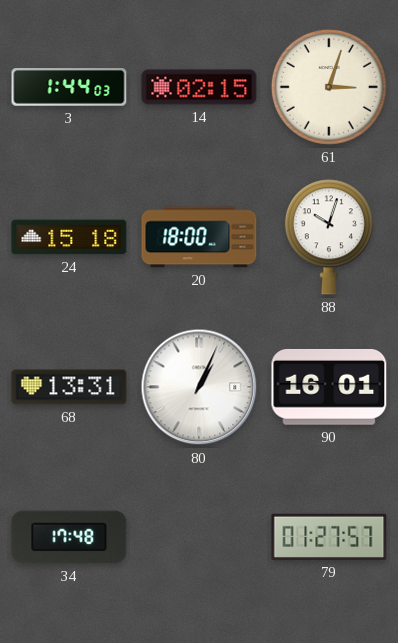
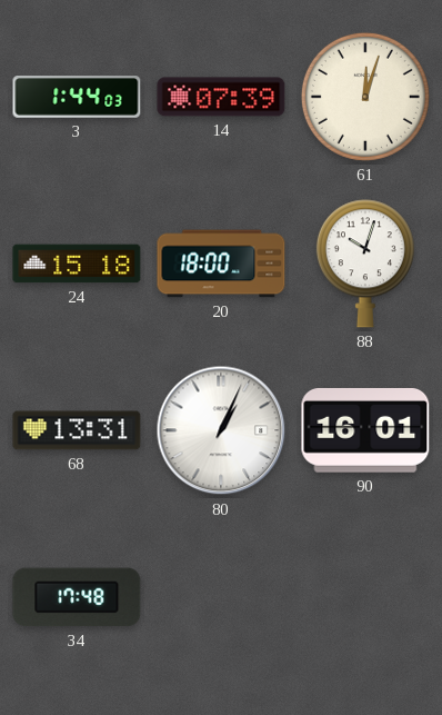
14: 02:15 -> 07:39
61: 3:03 -> 12:03
79: 01:27 -> none
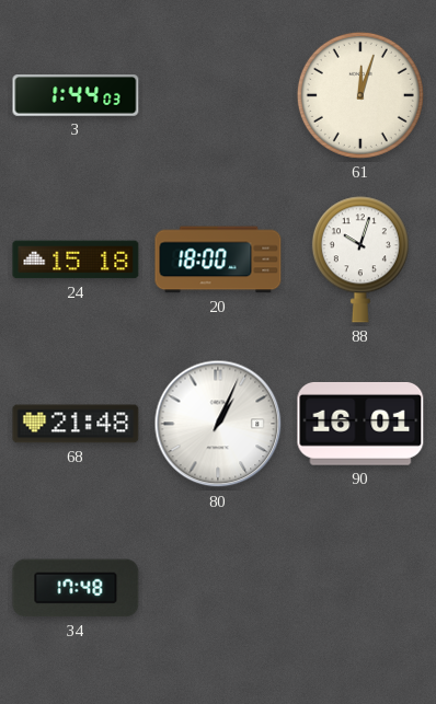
14: 07:39 -> none
68: 13:31 -> 21:48
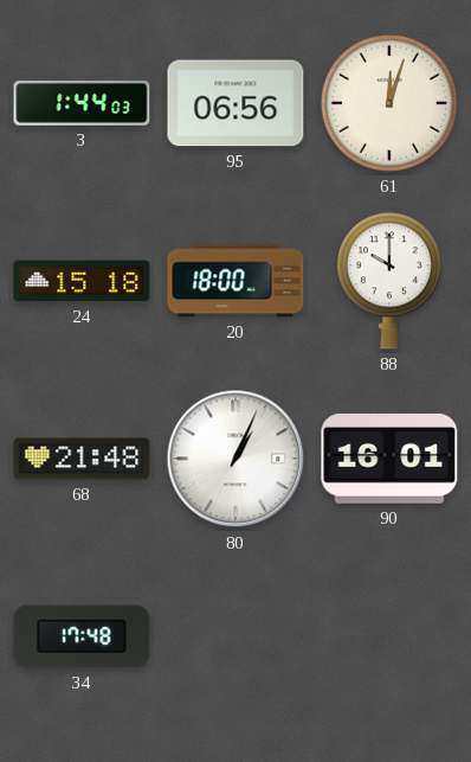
95: none -> 06:56
88: 10:03 -> 10:00
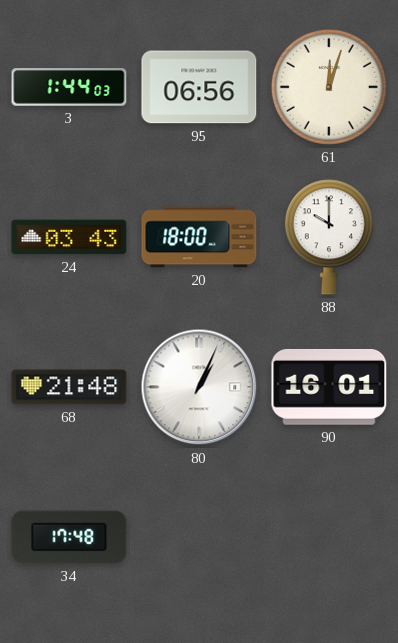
24: 15:18 -> 03:43
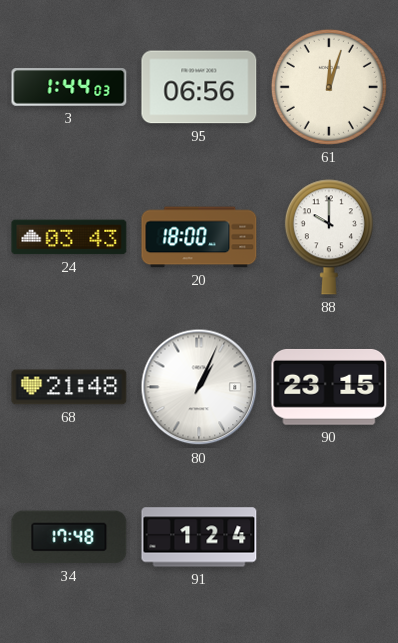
90: 16:01 -> 23:15
91: none -> 1:24
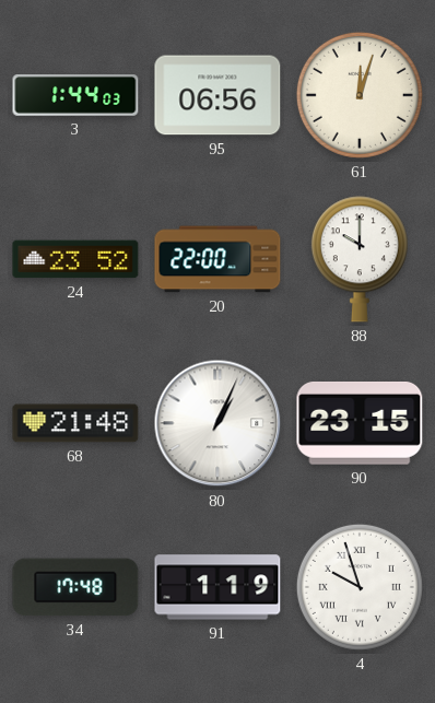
24: 03:43 -> 23:52
20: 18:00 -> 22:00
91: 1:24 -> 1:19
4: none -> 9:57
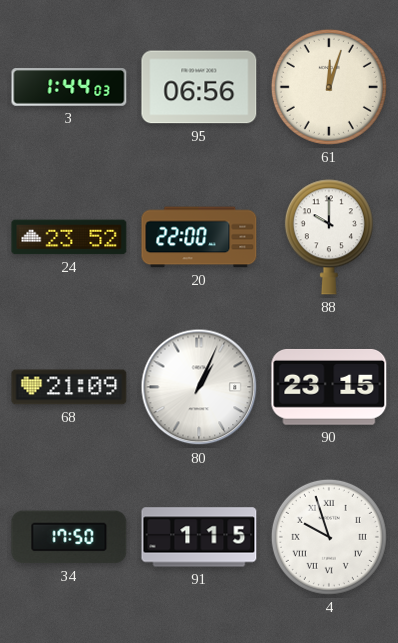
68: 21:48 -> 21:09
34: 17:48 -> 17:50
91: 1:19 -> 1:15
